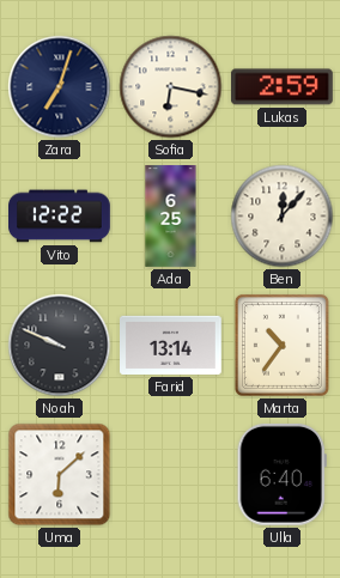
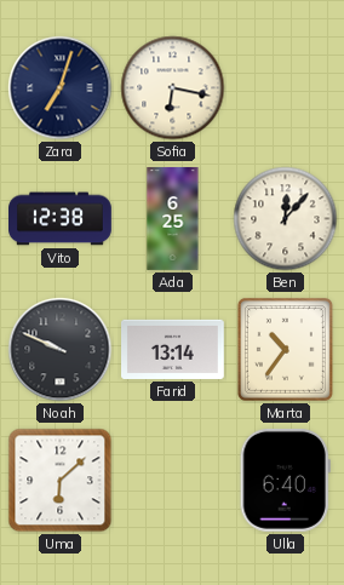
Lukas: 2:59 -> none
Vito: 12:22 -> 12:38
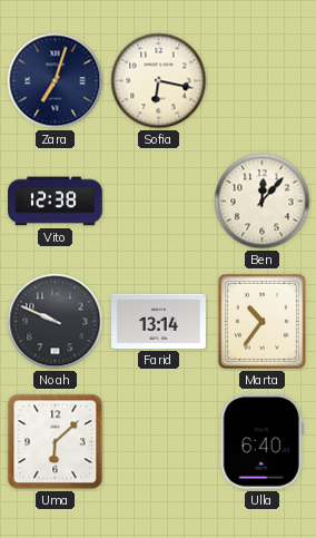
Ada: 6:25 -> none
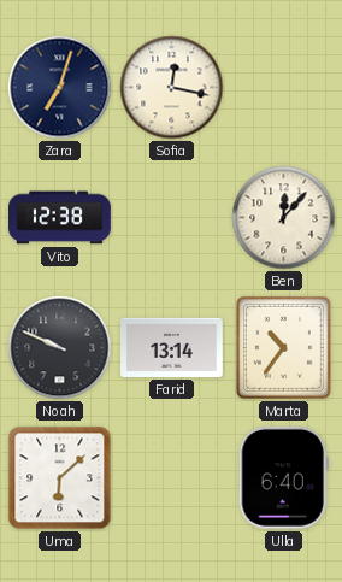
Sofia: 6:17 -> 12:17
